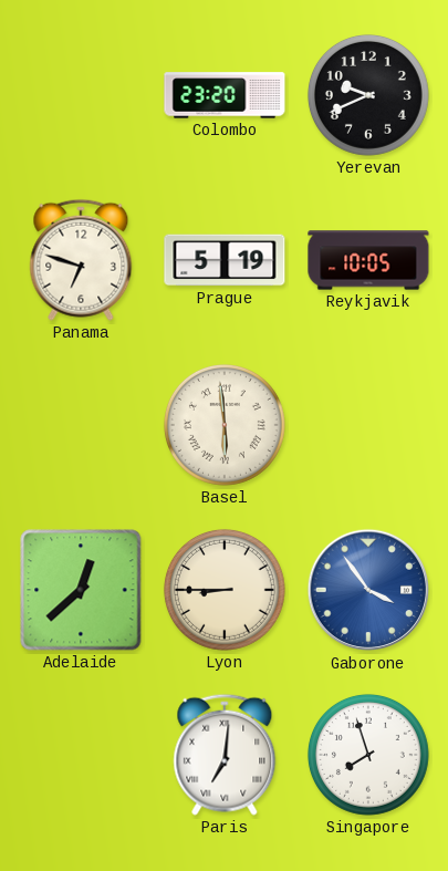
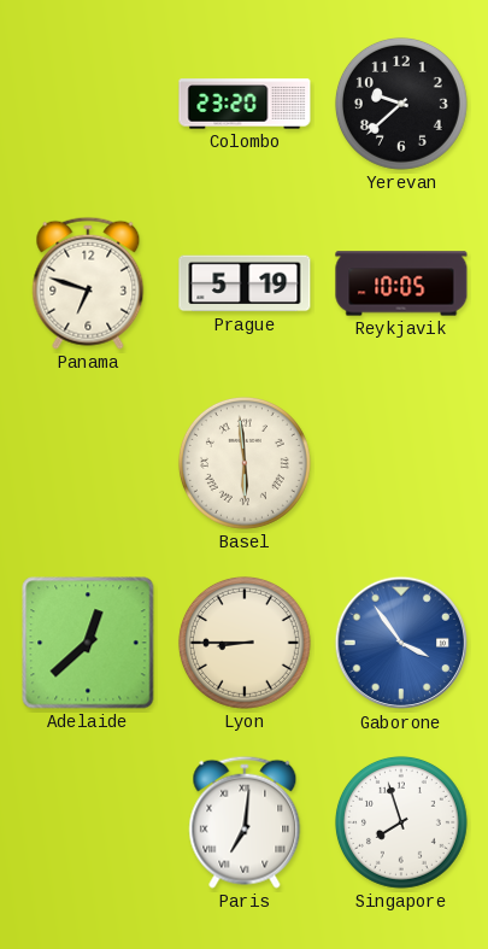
Yerevan: 9:41 -> 9:38
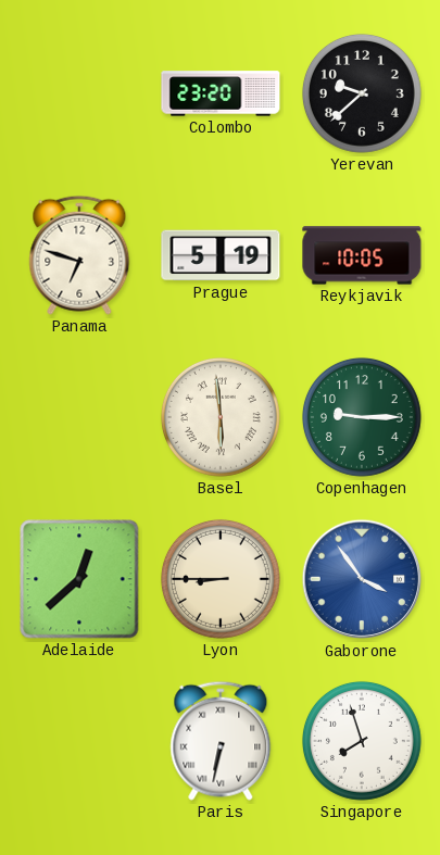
Copenhagen: none -> 9:15
Paris: 7:01 -> 6:32
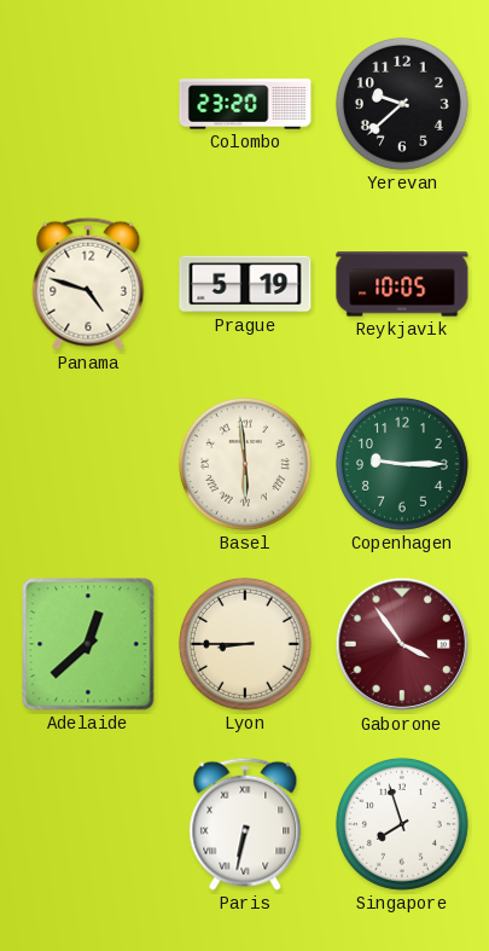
Panama: 6:48 -> 4:48
Gaborone dial: blue -> burgundy
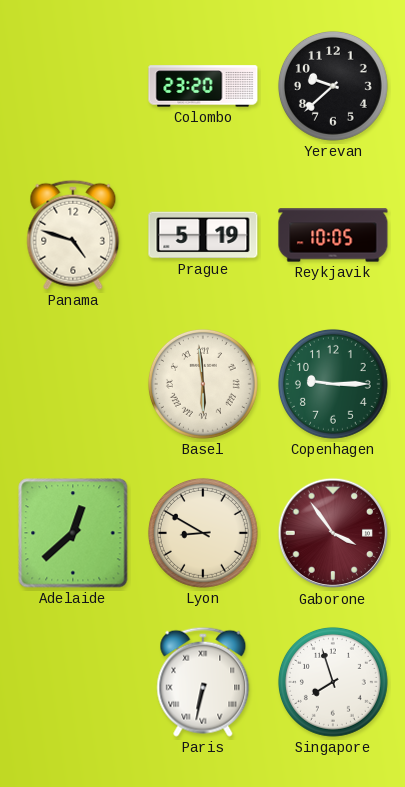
Lyon: 8:45 -> 8:50
